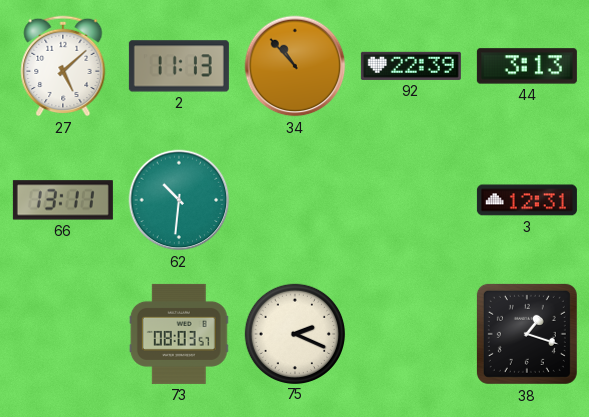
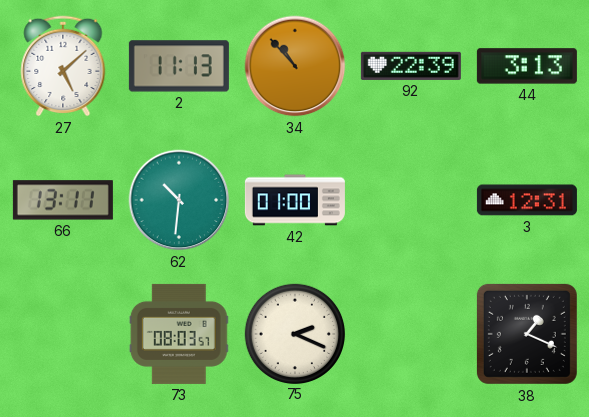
42: none -> 01:00
38: 1:18 -> 1:19
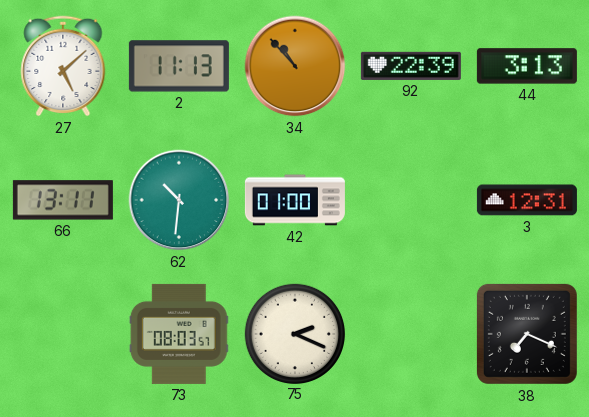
38: 1:19 -> 7:19
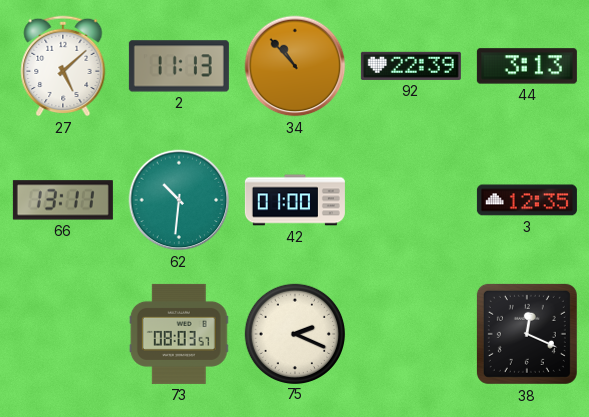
3: 12:31 -> 12:35
38: 7:19 -> 12:19
